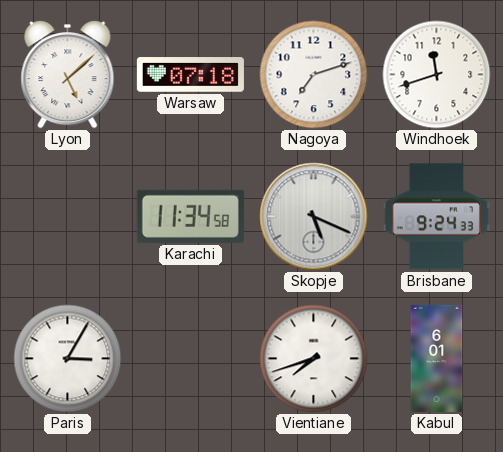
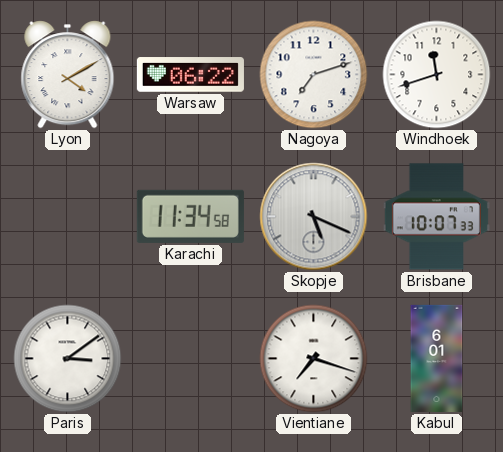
Lyon: 5:08 -> 4:10
Warsaw: 07:18 -> 06:22
Brisbane: 9:24 -> 10:07
Paris: 3:05 -> 3:09
Vientiane: 7:42 -> 7:18
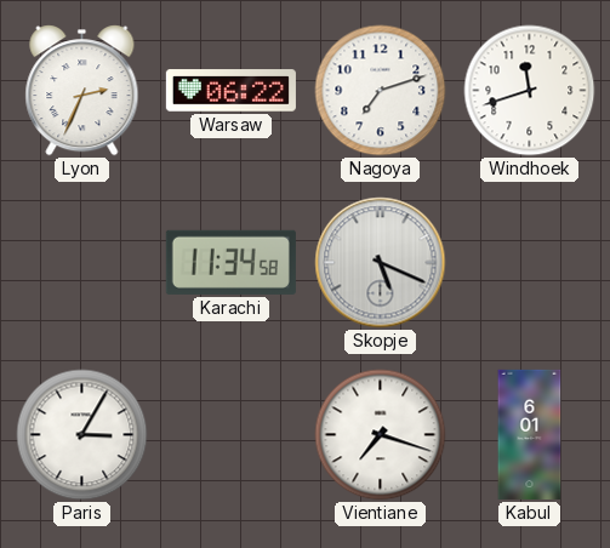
Lyon: 4:10 -> 2:34
Brisbane: 10:07 -> none
Paris: 3:09 -> 3:05
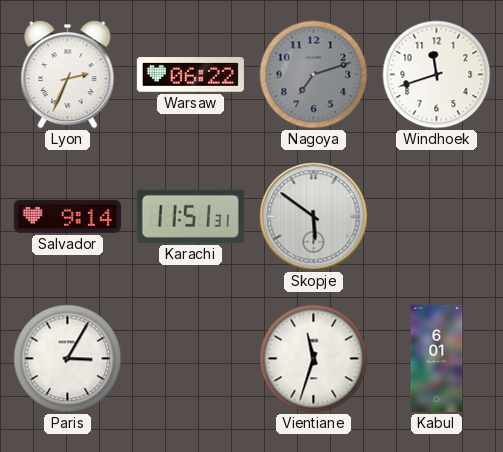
Nagoya dial: white -> grey
Salvador: none -> 9:14
Karachi: 11:34 -> 11:51
Skopje: 5:19 -> 5:51
Vientiane: 7:18 -> 11:33
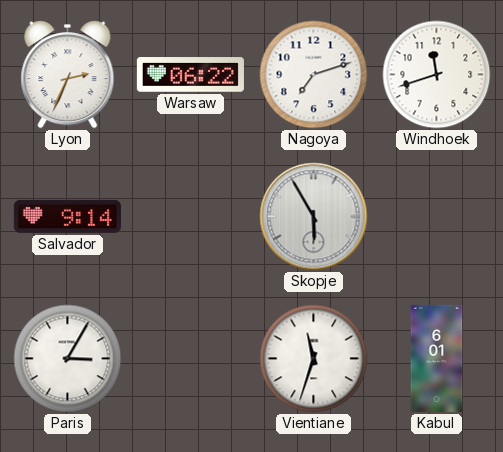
Nagoya dial: grey -> white
Karachi: 11:51 -> none
Skopje: 5:51 -> 5:55
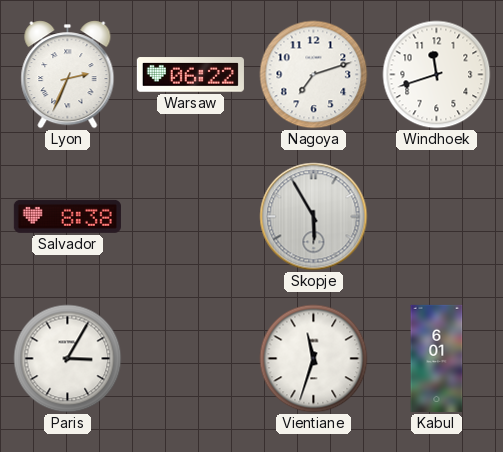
Salvador: 9:14 -> 8:38
